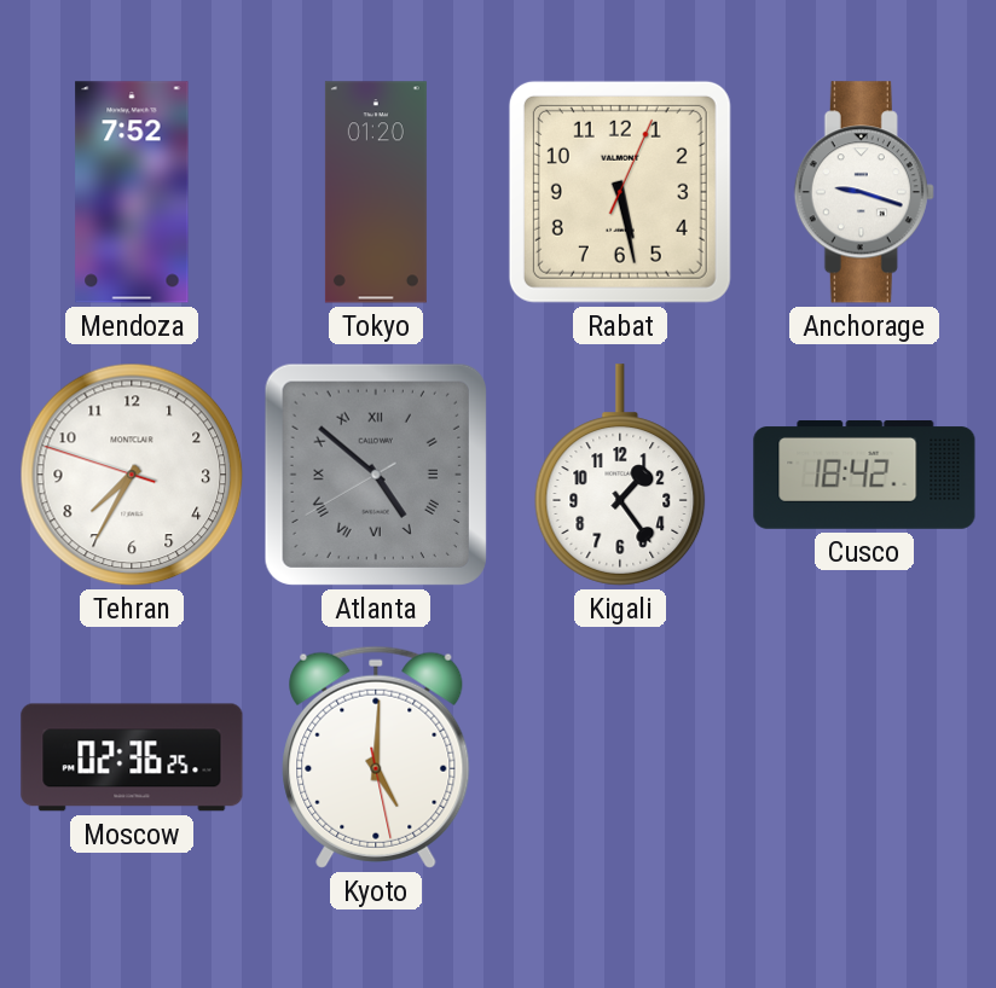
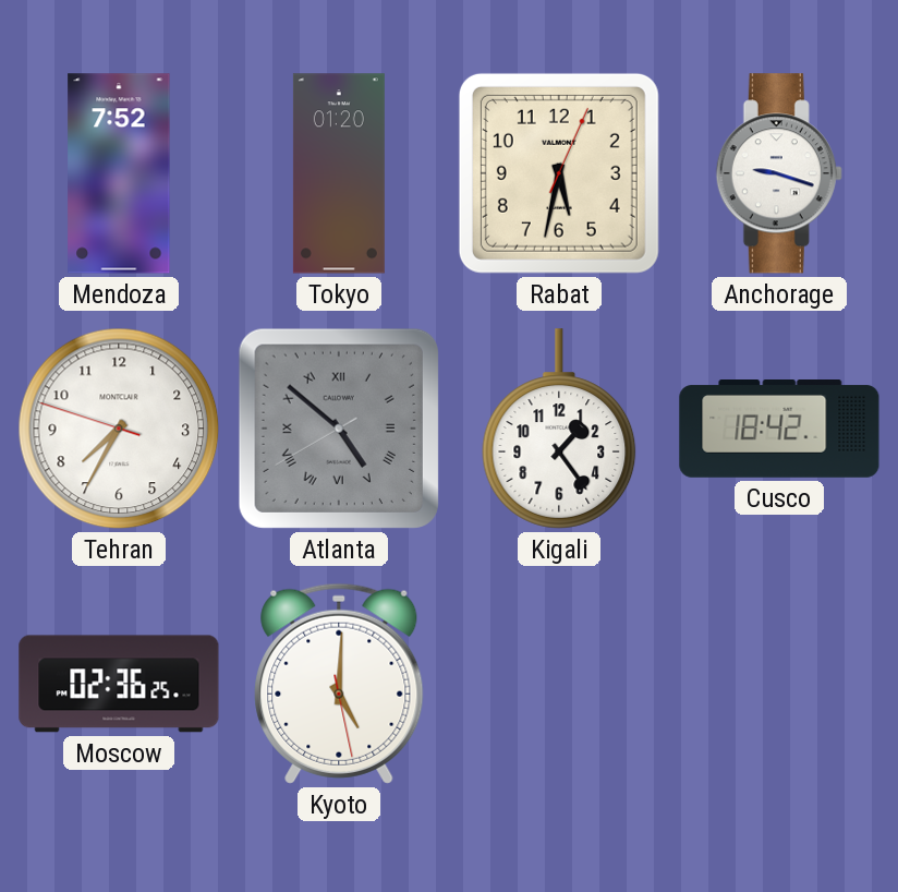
Rabat: 5:28 -> 5:32
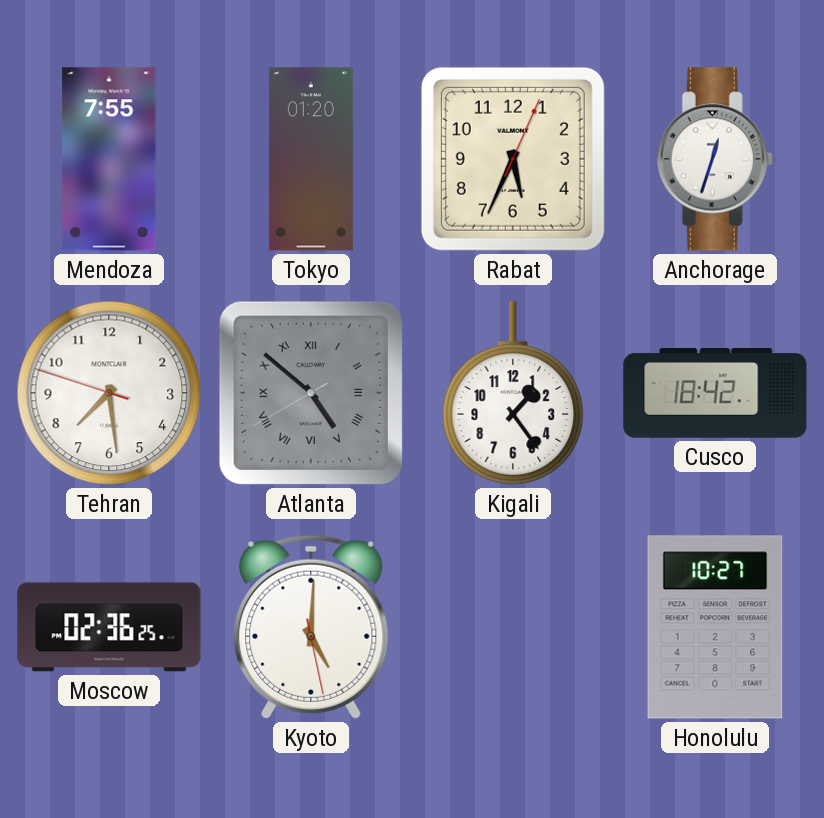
Mendoza: 7:52 -> 7:55
Rabat: 5:32 -> 5:34
Anchorage: 9:18 -> 12:33
Tehran: 7:34 -> 7:28
Honolulu: none -> 10:27
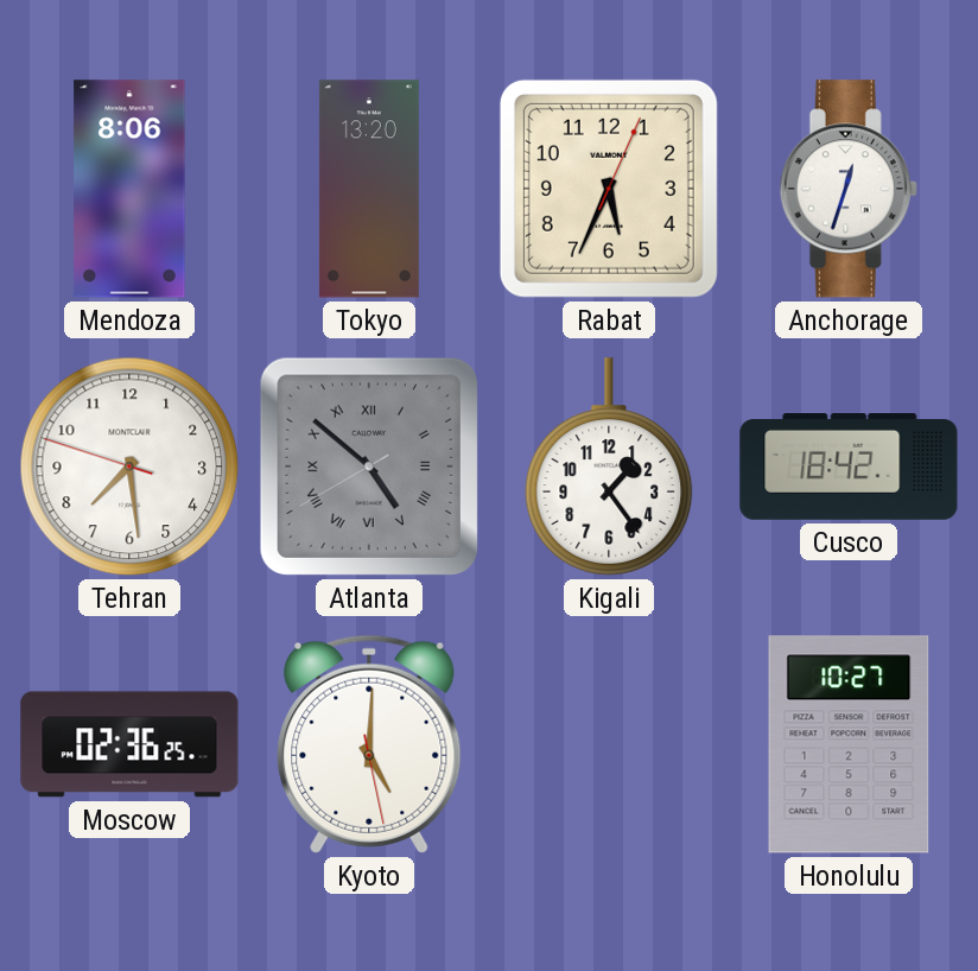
Mendoza: 7:55 -> 8:06
Tokyo: 01:20 -> 13:20
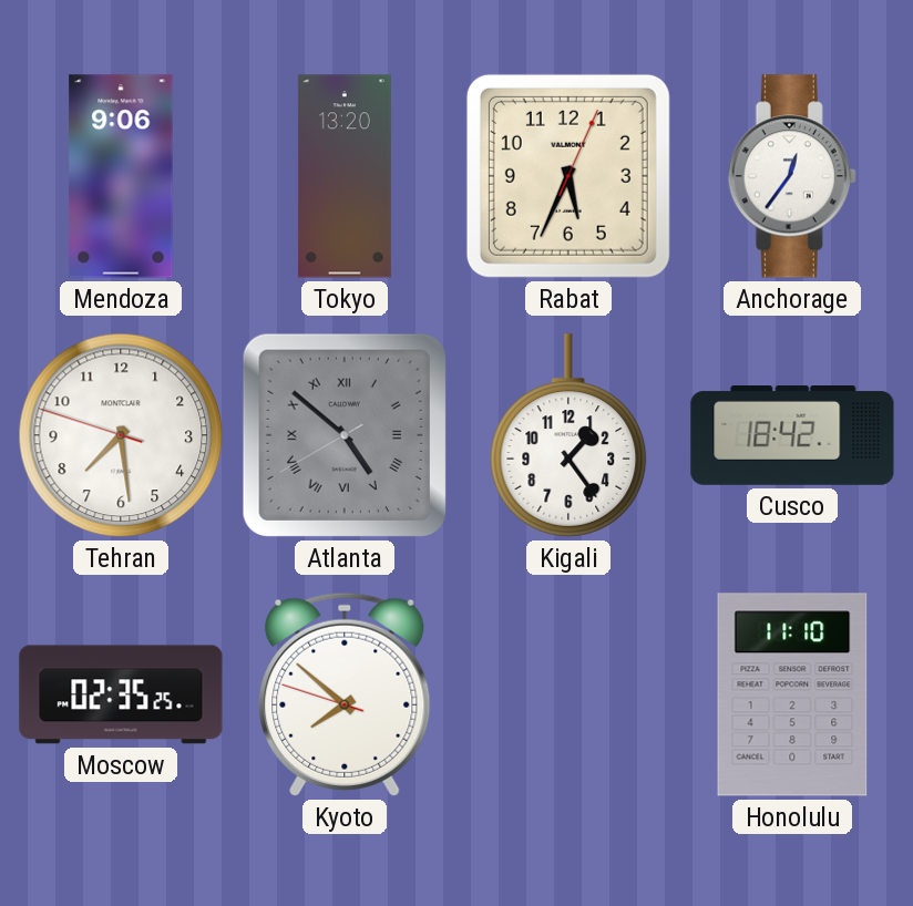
Mendoza: 8:06 -> 9:06
Anchorage: 12:33 -> 12:36
Moscow: 02:36 -> 02:35
Kyoto: 5:00 -> 7:51
Honolulu: 10:27 -> 11:10
